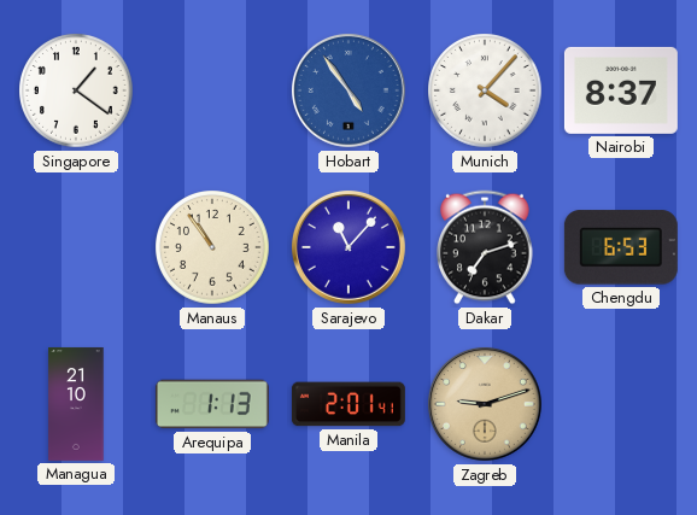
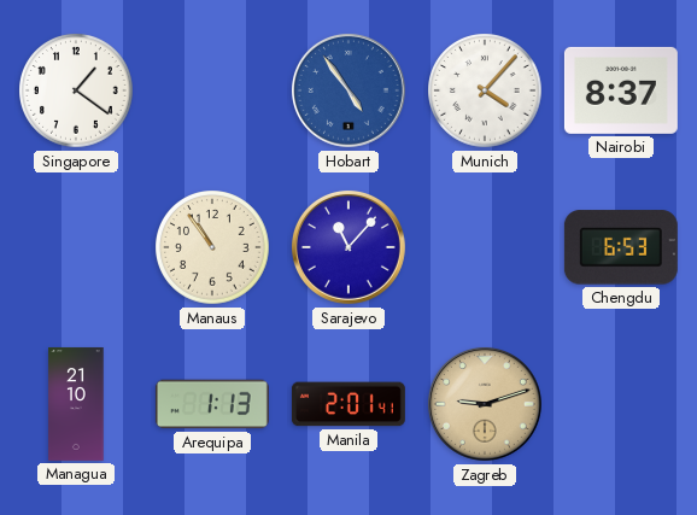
Dakar: 7:12 -> none
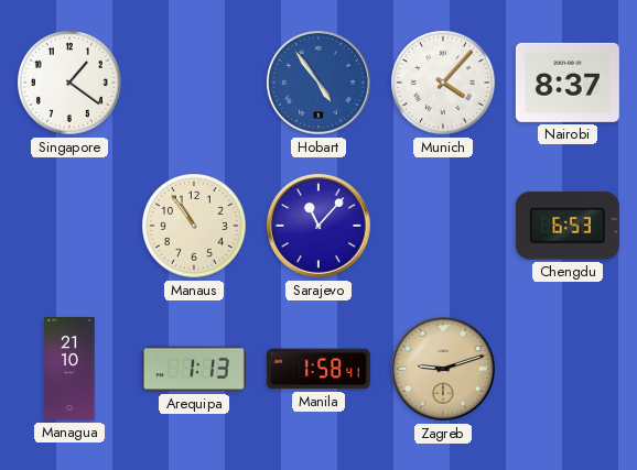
Manila: 2:01 -> 1:58
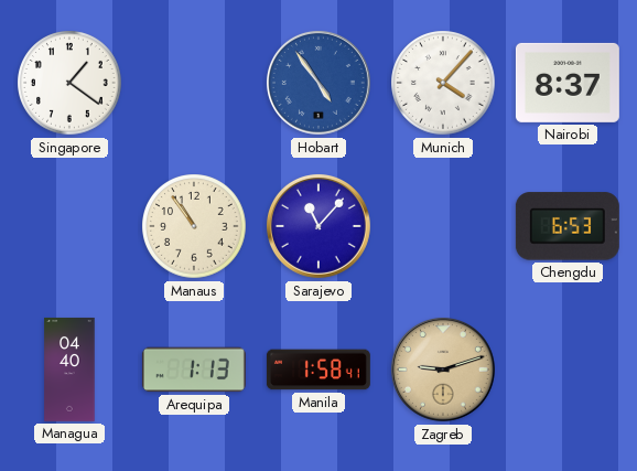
Managua: 21:10 -> 04:40
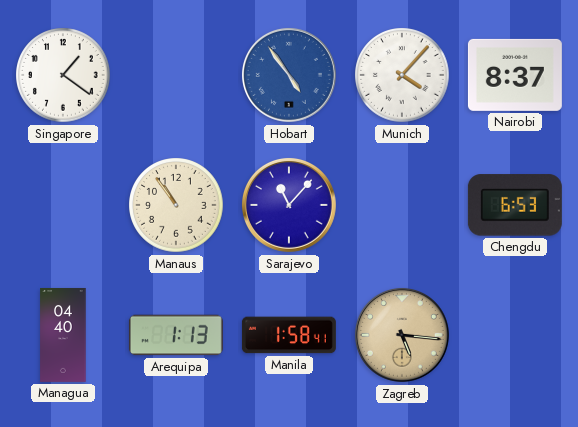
Zagreb: 9:12 -> 5:16
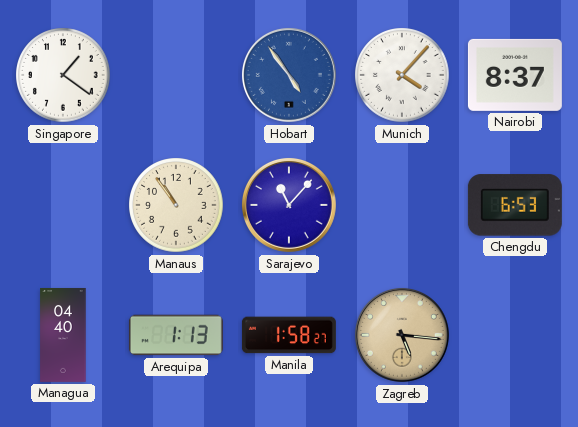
Manila: 1:58:41 -> 1:58:27
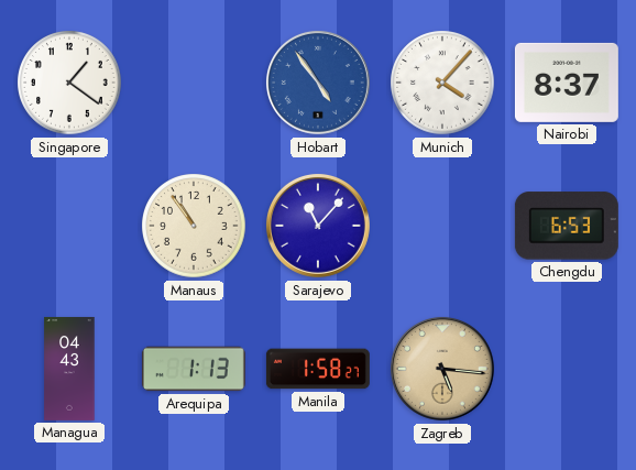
Managua: 04:40 -> 04:43
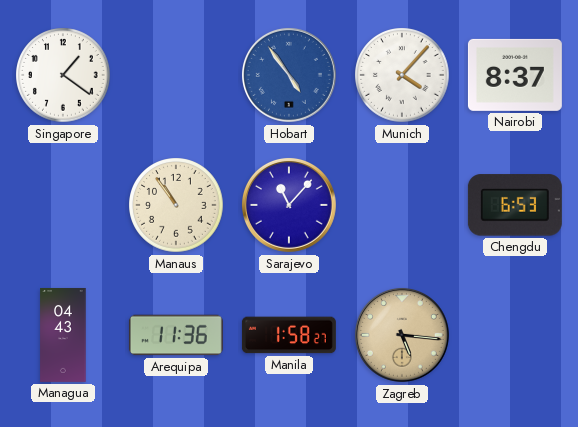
Arequipa: 1:13 -> 11:36
